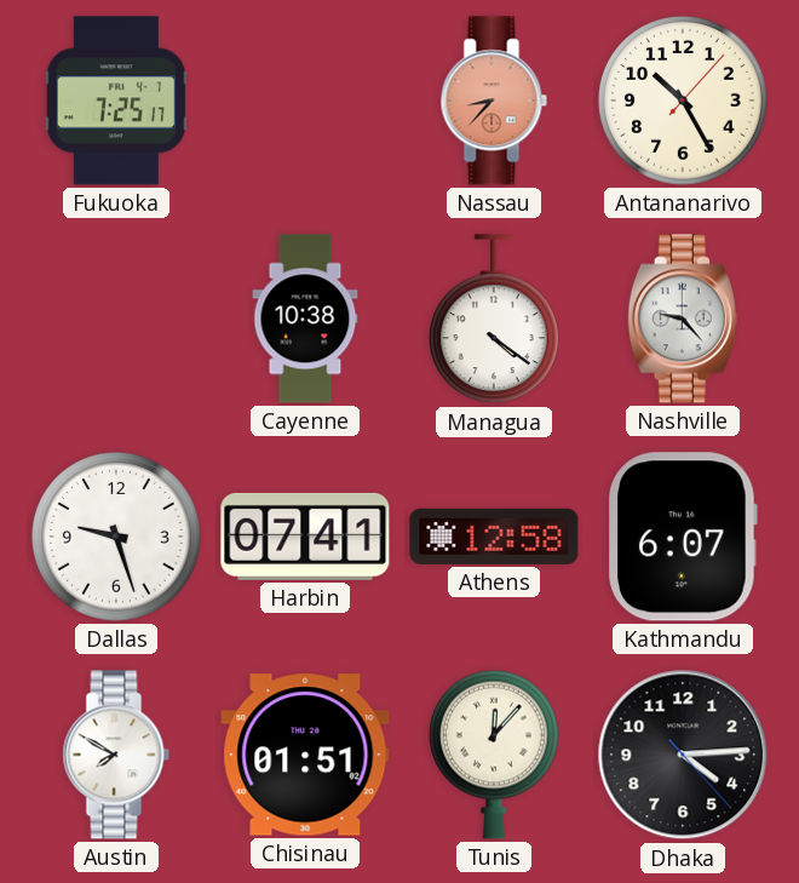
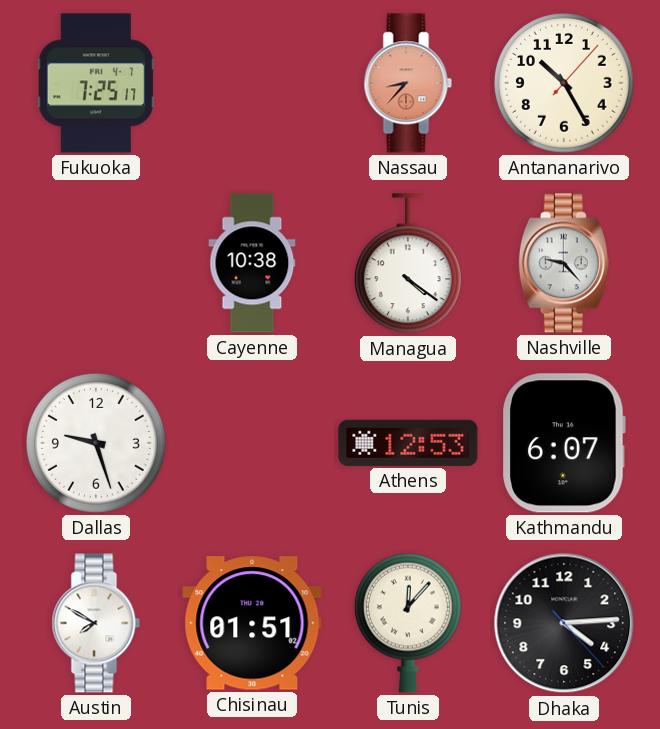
Harbin: 07:41 -> none
Athens: 12:58 -> 12:53
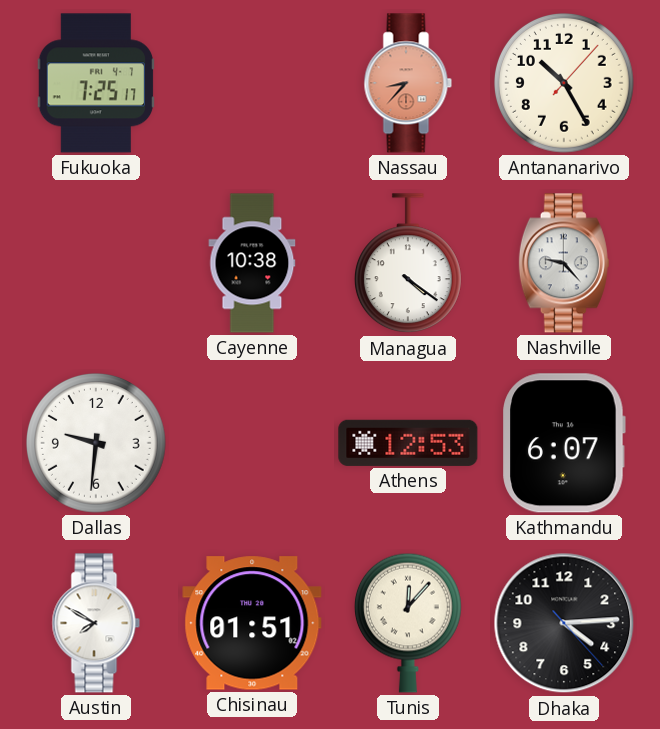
Dallas: 9:27 -> 9:31
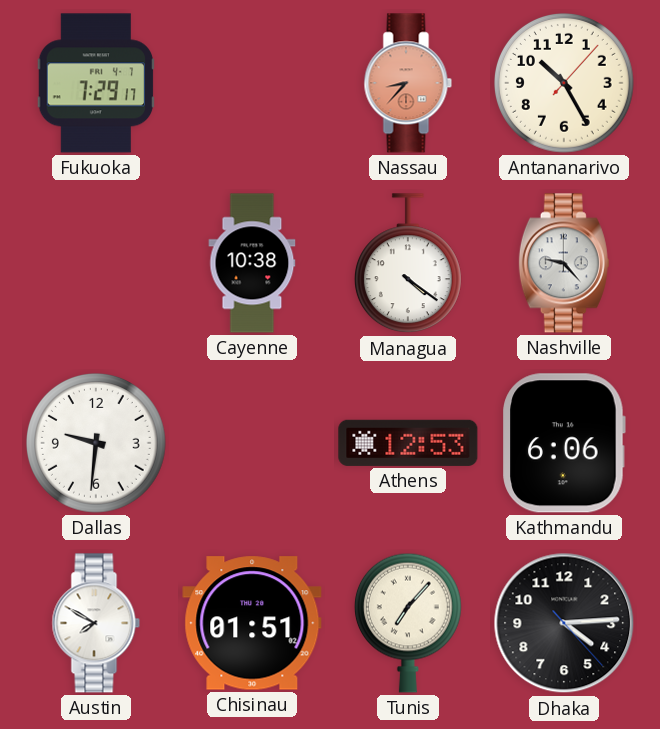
Fukuoka: 7:25 -> 7:29
Kathmandu: 6:07 -> 6:06
Tunis: 12:07 -> 7:07
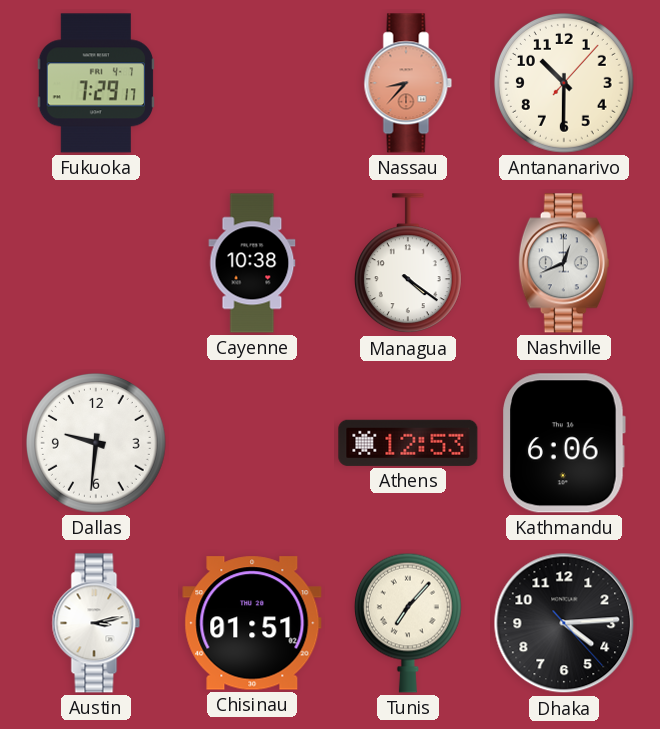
Antananarivo: 10:25 -> 10:30
Nashville: 9:23 -> 12:41
Austin: 7:50 -> 3:13
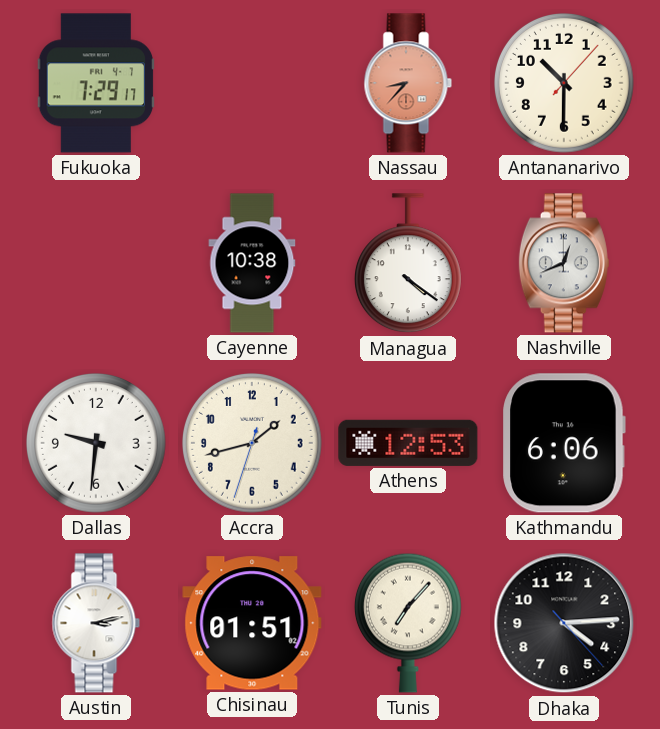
Accra: none -> 1:42
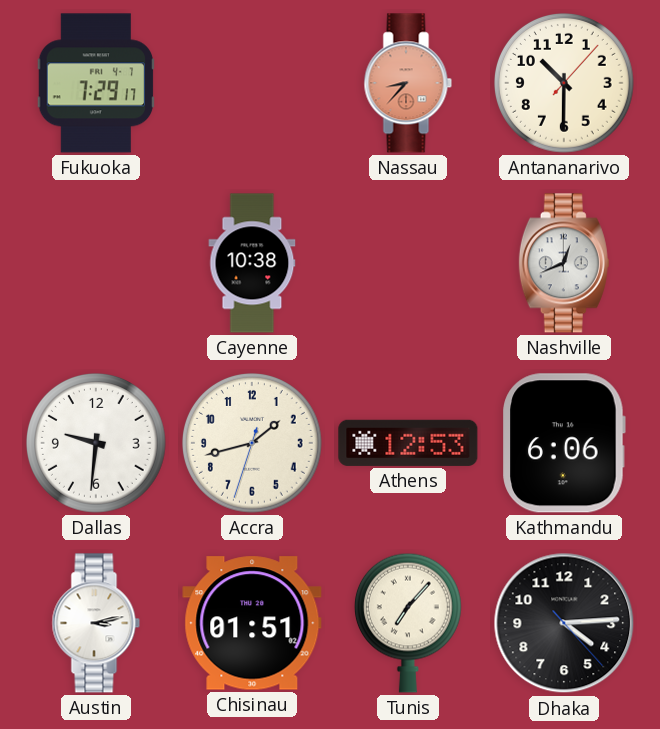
Managua: 4:21 -> none
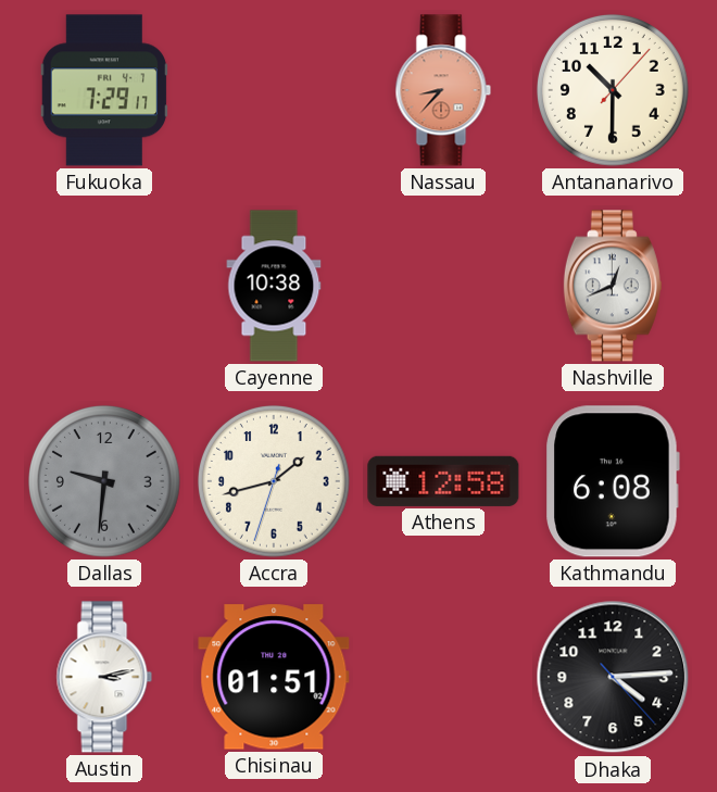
Dallas dial: white -> grey
Athens: 12:53 -> 12:58
Kathmandu: 6:06 -> 6:08
Tunis: 7:07 -> none
